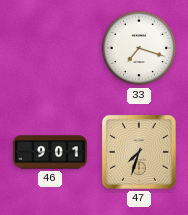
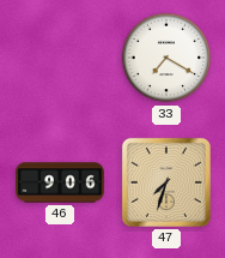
33: 7:18 -> 7:20
46: 9:01 -> 9:06
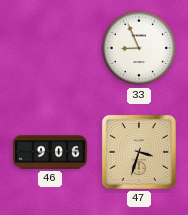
33: 7:20 -> 8:56
47: 7:33 -> 3:33
